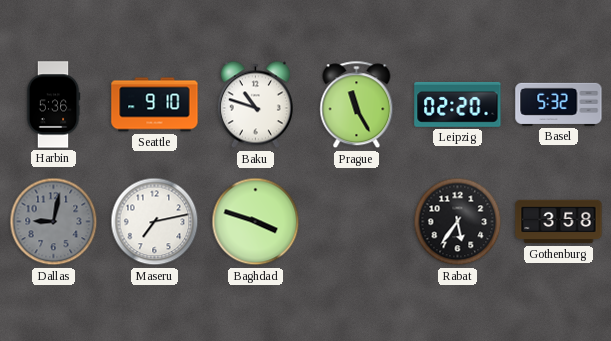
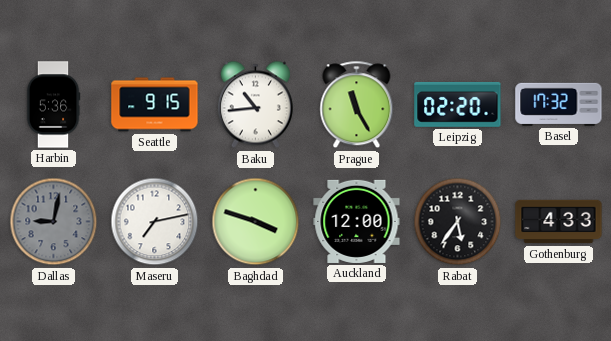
Seattle: 9:10 -> 9:15
Baku: 10:48 -> 10:44
Basel: 5:32 -> 17:32
Auckland: none -> 12:00
Gothenburg: 3:58 -> 4:33
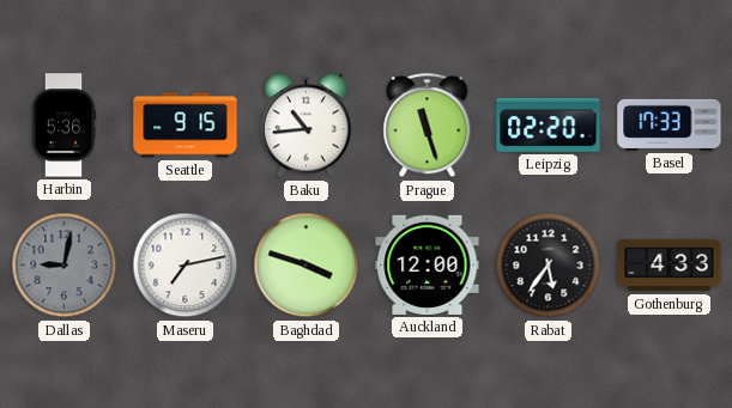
Prague: 11:25 -> 11:27
Basel: 17:32 -> 17:33
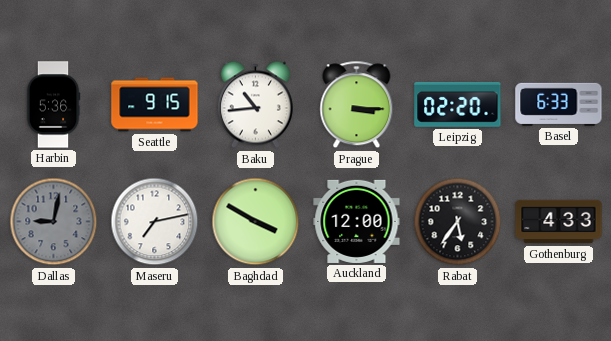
Prague: 11:27 -> 3:15
Basel: 17:33 -> 6:33
Baghdad: 3:48 -> 3:50
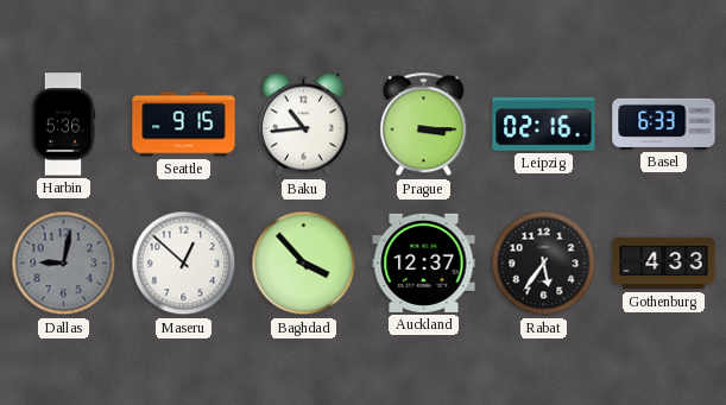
Leipzig: 02:20 -> 02:16
Maseru: 7:13 -> 12:52
Baghdad: 3:50 -> 3:53
Auckland: 12:00 -> 12:37
